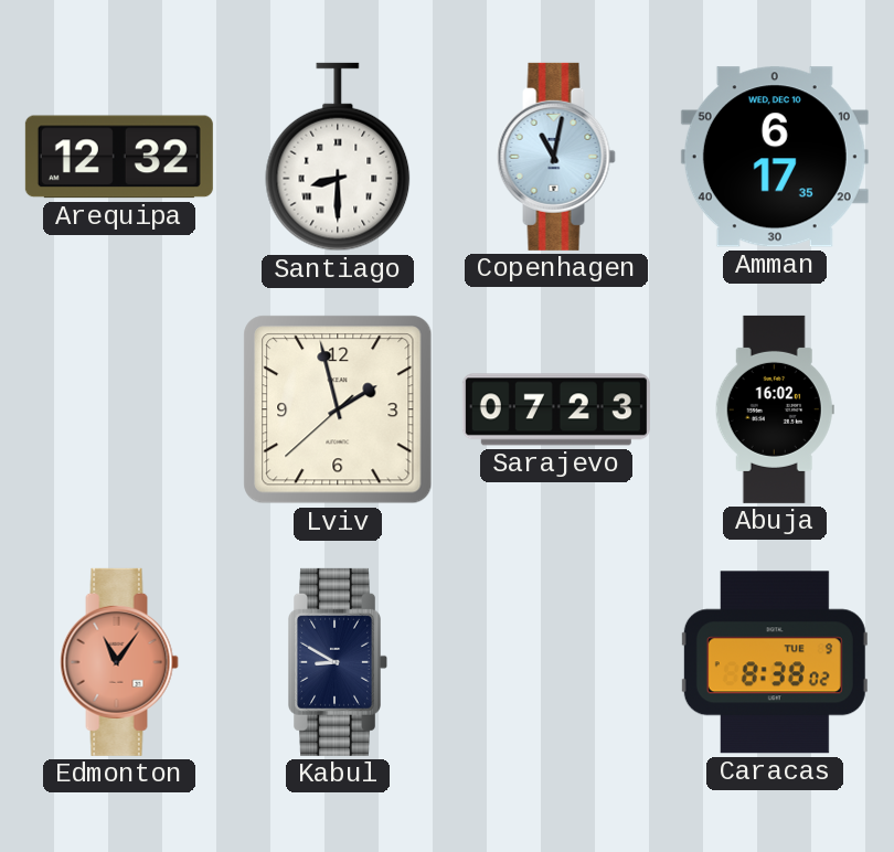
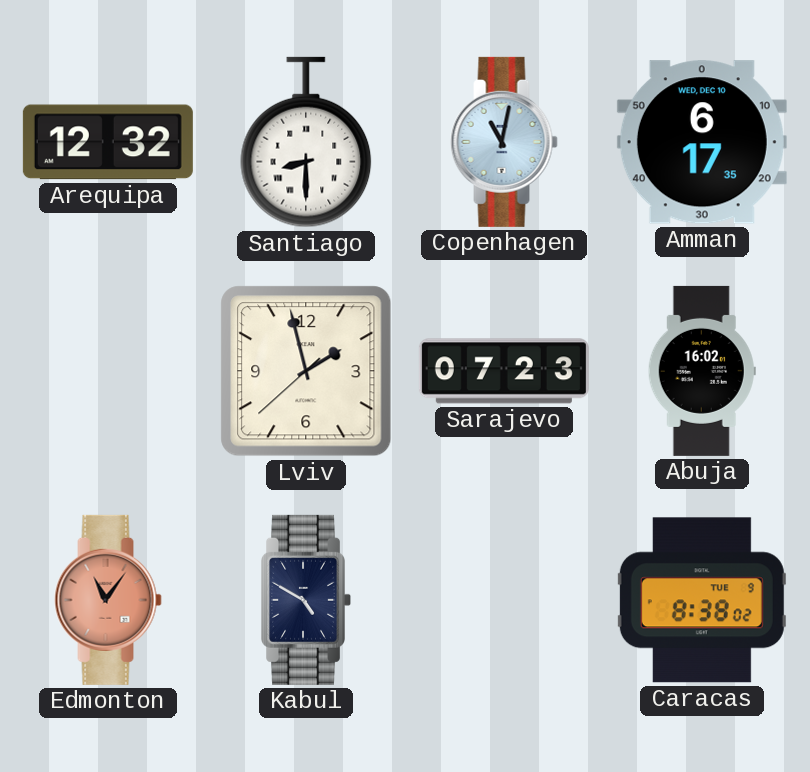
Kabul: 8:50 -> 4:50
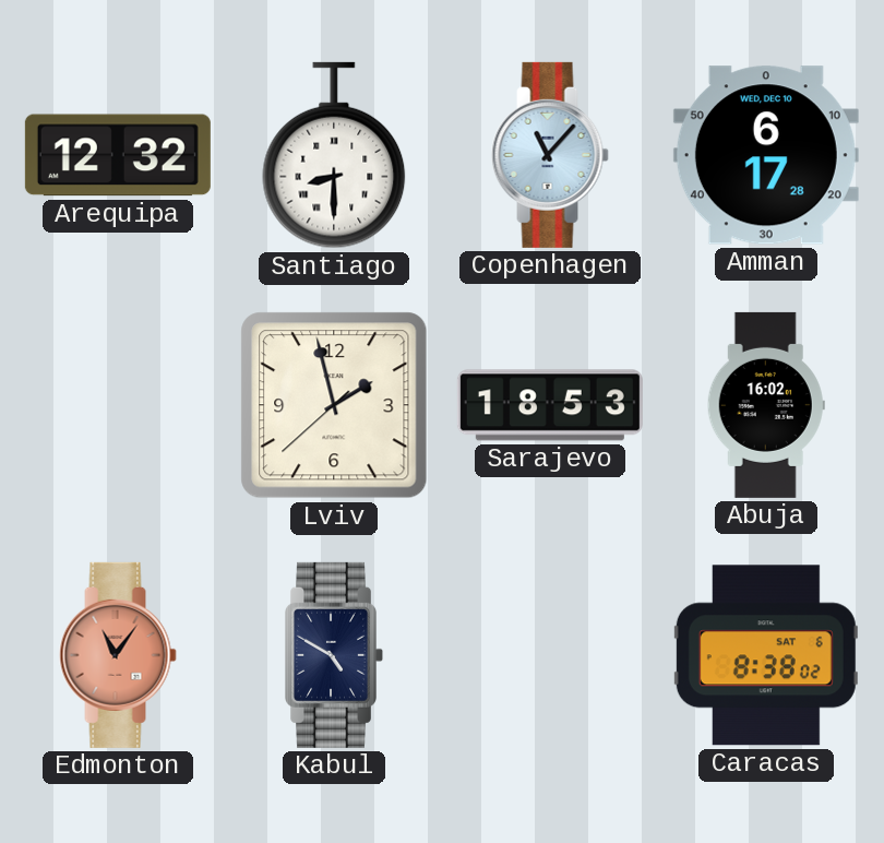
Copenhagen: 11:02 -> 11:07
Amman: 6:17:35 -> 6:17:28
Sarajevo: 07:23 -> 18:53
Caracas date: TUE 9 -> SAT 6
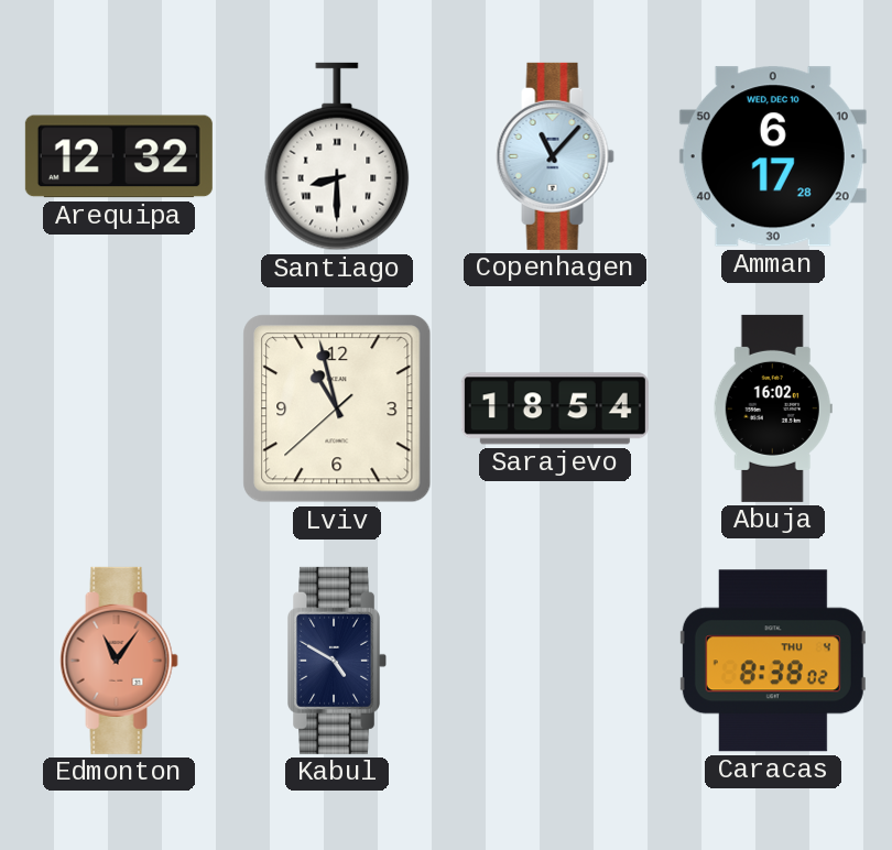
Lviv: 1:57 -> 10:57
Sarajevo: 18:53 -> 18:54
Caracas date: SAT 6 -> THU 4
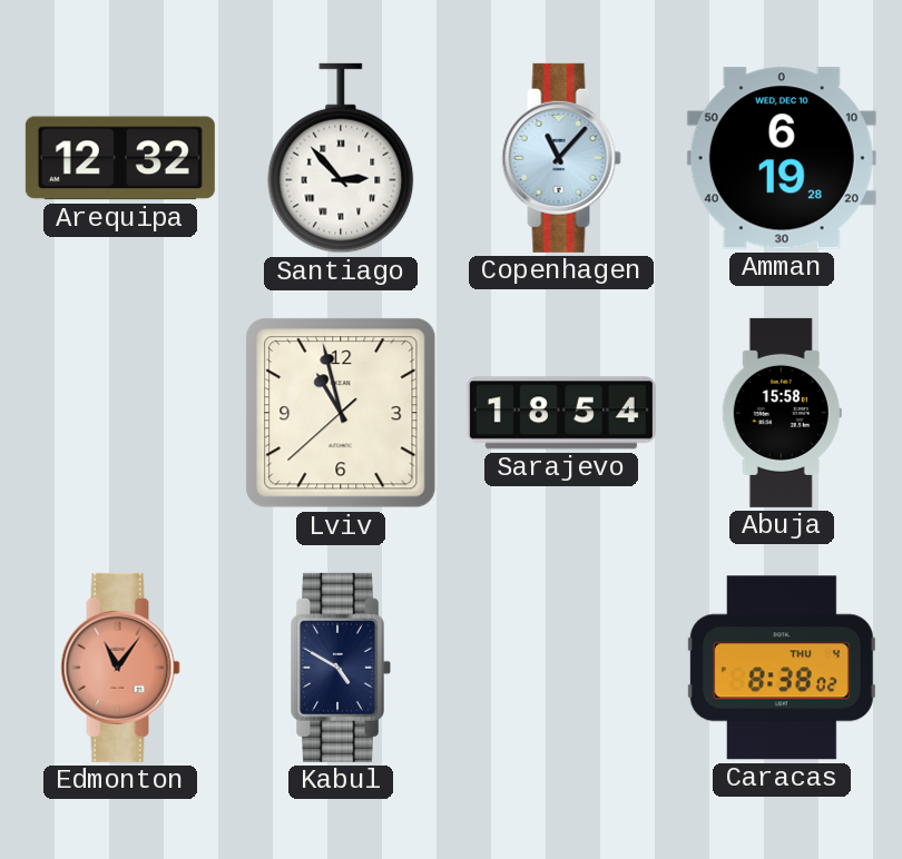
Santiago: 8:30 -> 2:53
Amman: 6:17 -> 6:19
Abuja: 16:02 -> 15:58
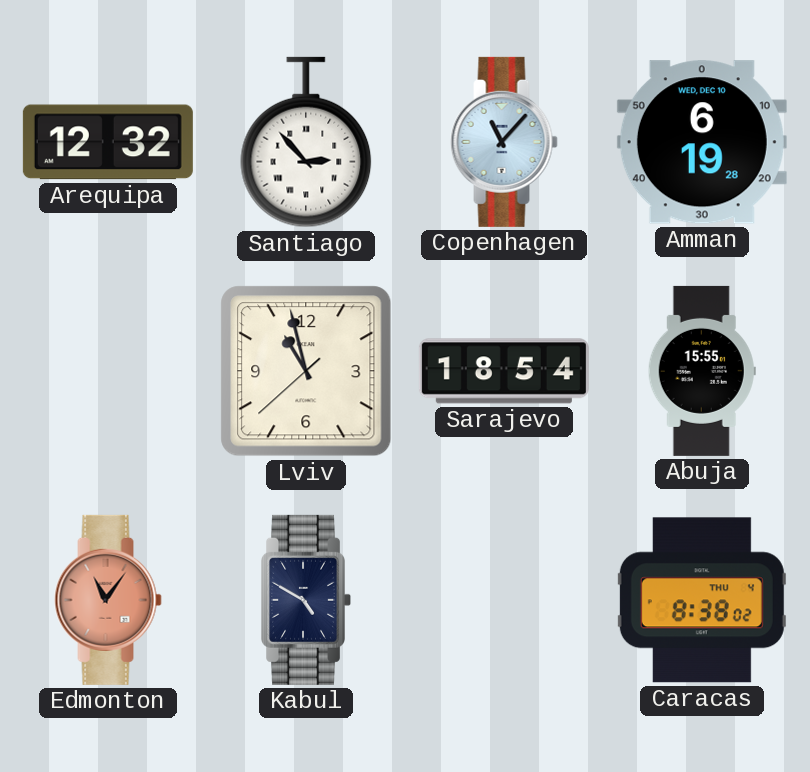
Abuja: 15:58 -> 15:55
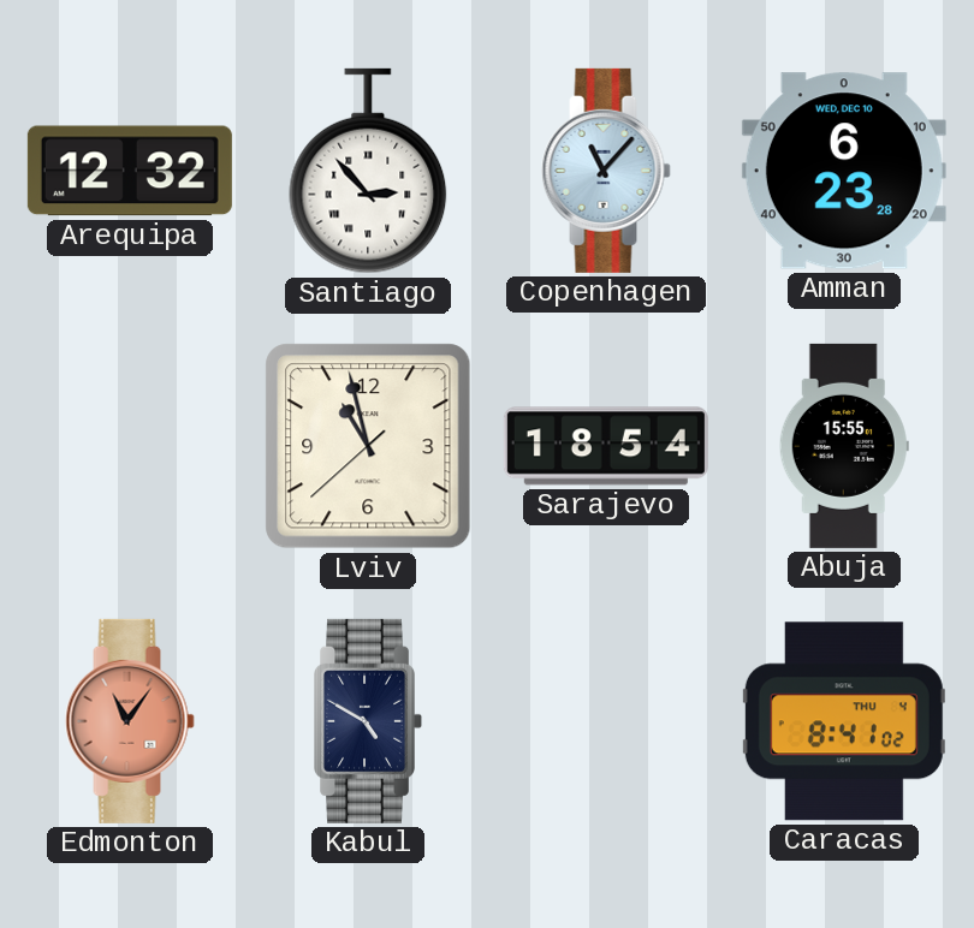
Amman: 6:19 -> 6:23
Caracas: 8:38 -> 8:41
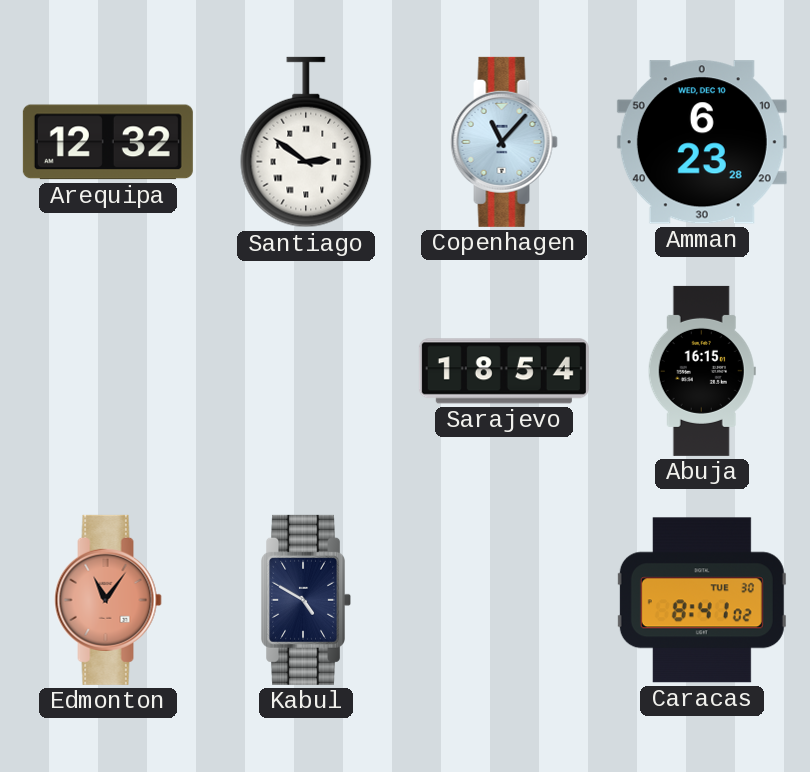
Santiago: 2:53 -> 2:51
Lviv: 10:57 -> none
Abuja: 15:55 -> 16:15
Caracas date: THU 4 -> TUE 30
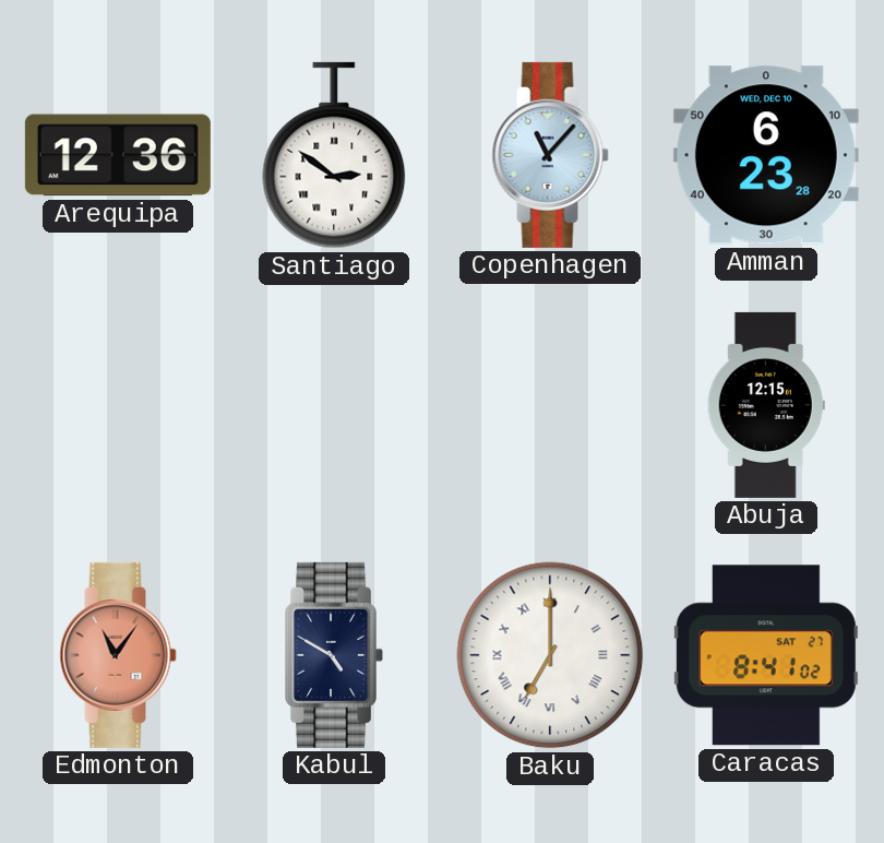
Arequipa: 12:32 -> 12:36
Sarajevo: 18:54 -> none
Abuja: 16:15 -> 12:15
Baku: none -> 7:00
Caracas date: TUE 30 -> SAT 27
